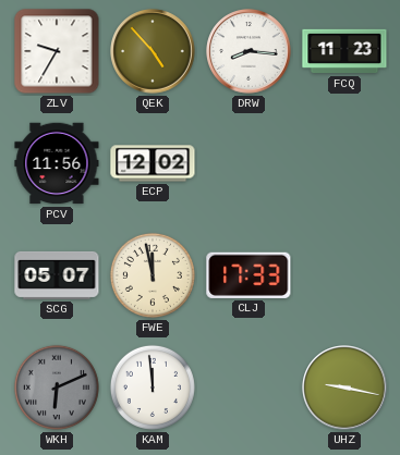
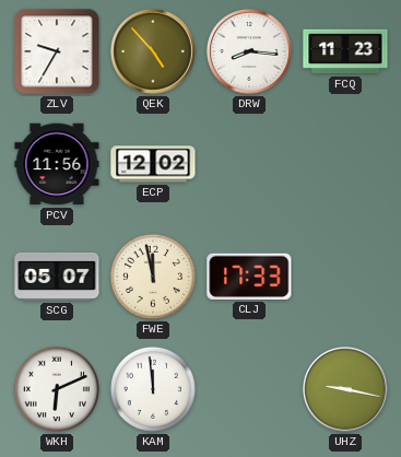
WKH dial: grey -> white
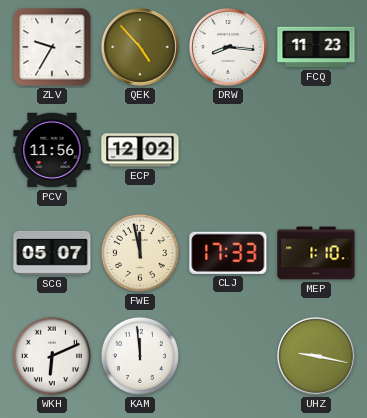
MEP: none -> 1:10
